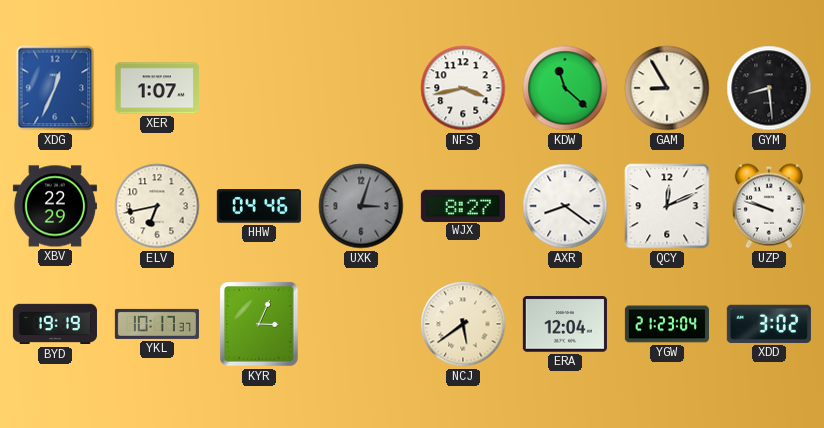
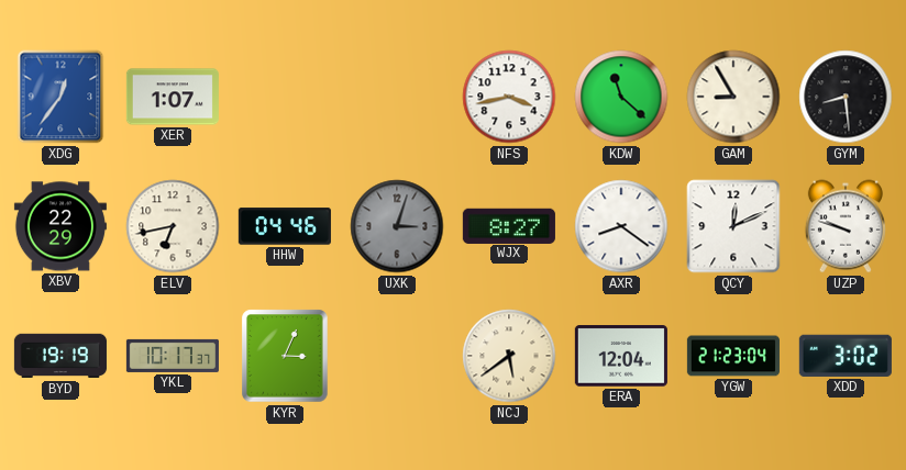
XDG: 12:34 -> 12:36
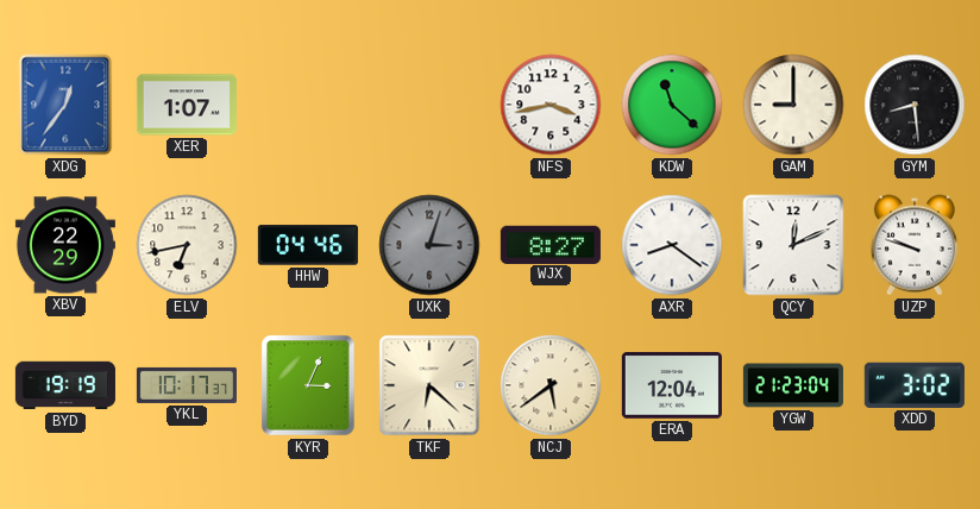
GAM: 8:55 -> 9:00
TKF: none -> 6:22
